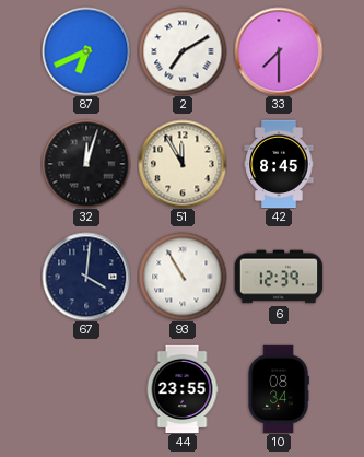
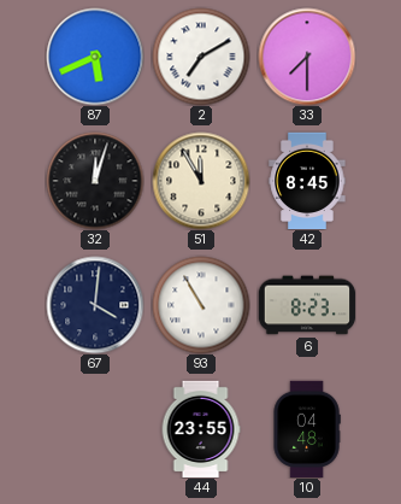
87: 6:41 -> 5:41
6: 12:39 -> 8:23
10: 08:34 -> 04:48
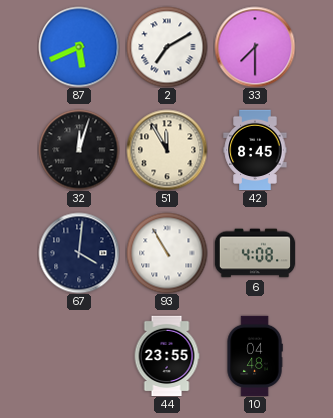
6: 8:23 -> 4:08
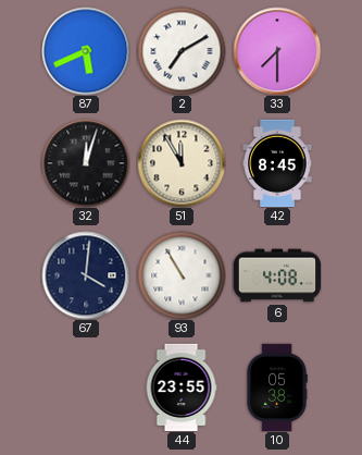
10: 04:48 -> 05:38
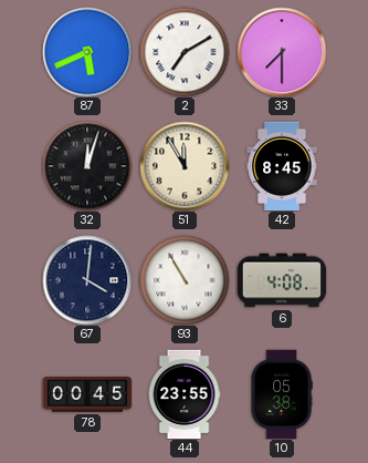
78: none -> 00:45
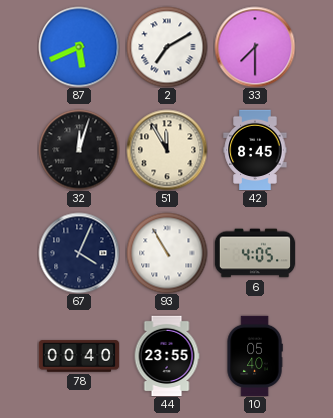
67: 4:01 -> 4:04
6: 4:08 -> 4:05
78: 00:45 -> 00:40
10: 05:38 -> 05:40
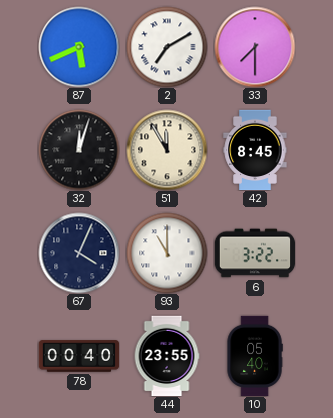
93: 10:55 -> 11:00
6: 4:05 -> 3:22
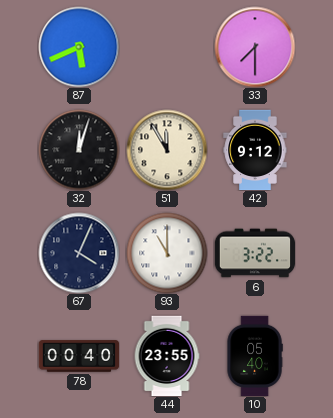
2: 7:10 -> none
42: 8:45 -> 9:12
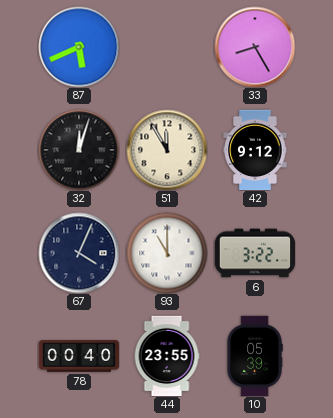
33: 7:30 -> 8:25
10: 05:40 -> 05:39
